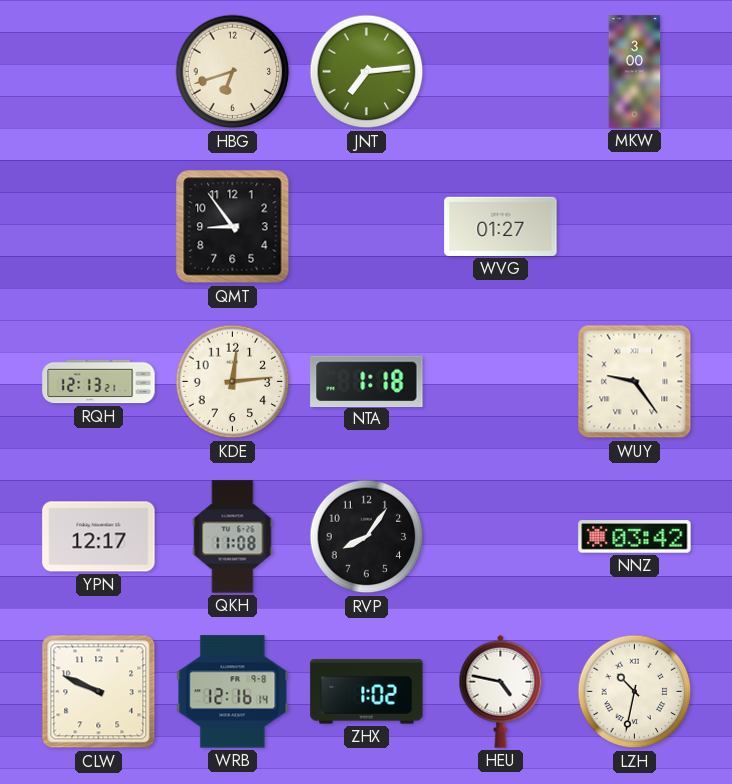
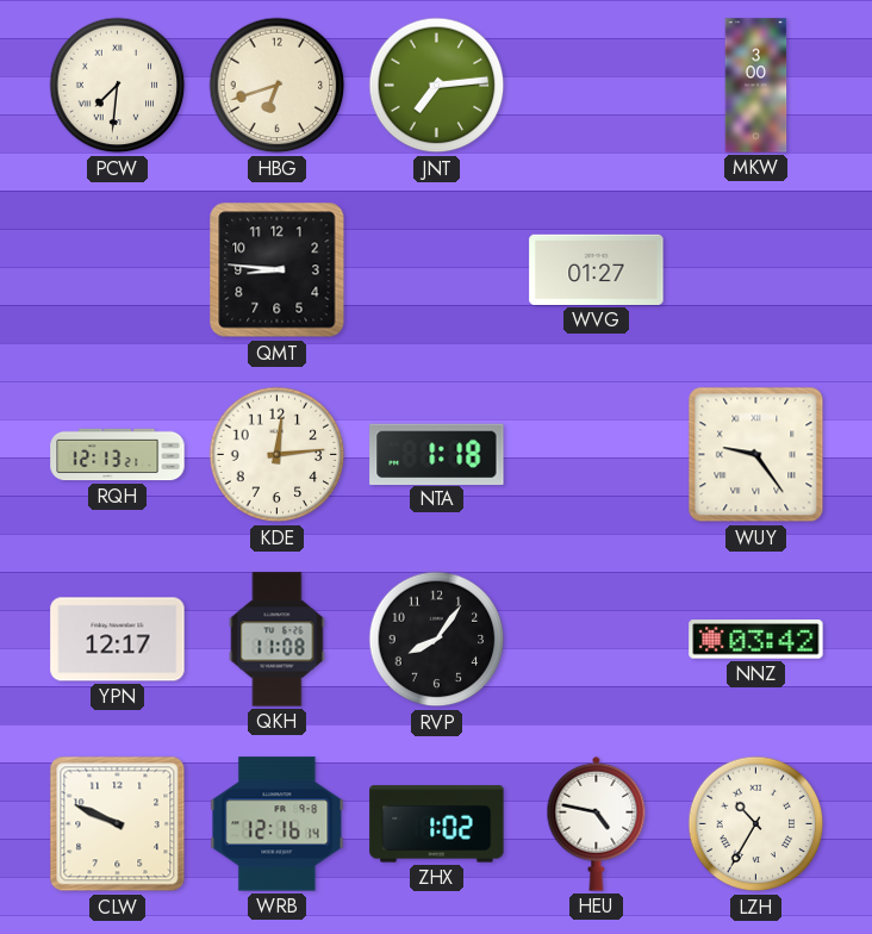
PCW: none -> 7:31
QMT: 8:54 -> 8:46
LZH: 10:32 -> 10:35
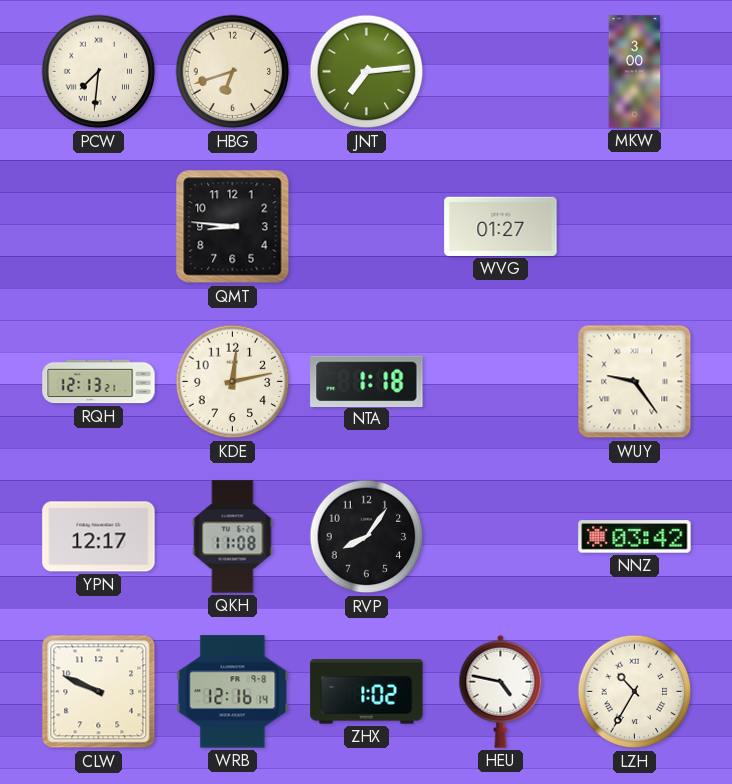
KDE: 12:14 -> 12:13
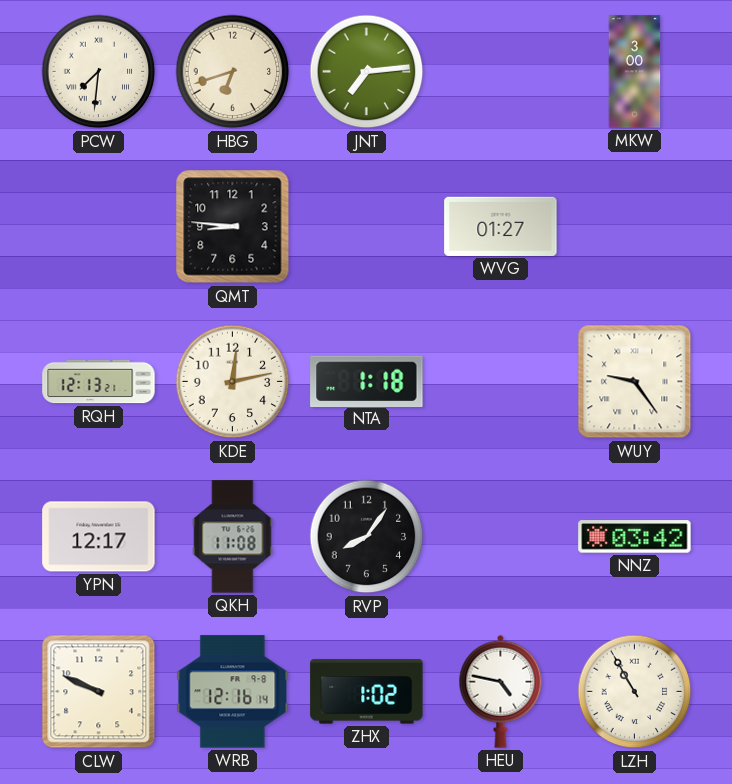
LZH: 10:35 -> 10:55
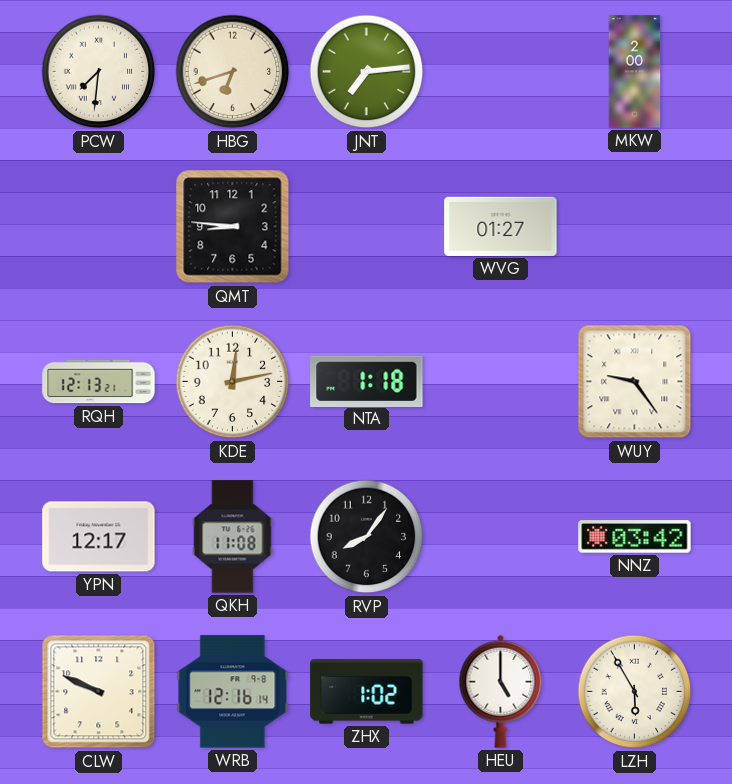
MKW: 3:00 -> 2:00
HEU: 4:47 -> 5:00
LZH: 10:55 -> 5:55
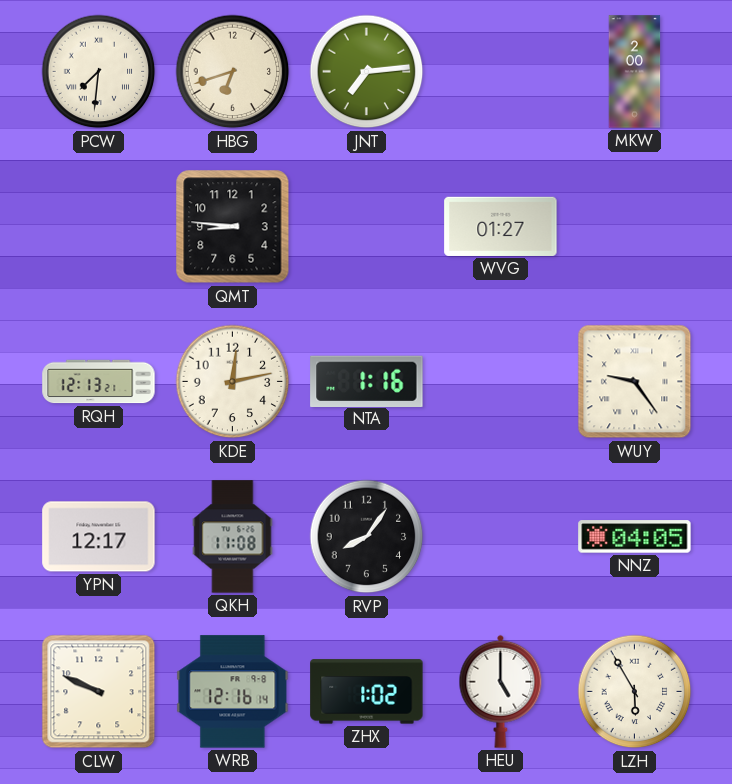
NTA: 1:18 -> 1:16
NNZ: 03:42 -> 04:05
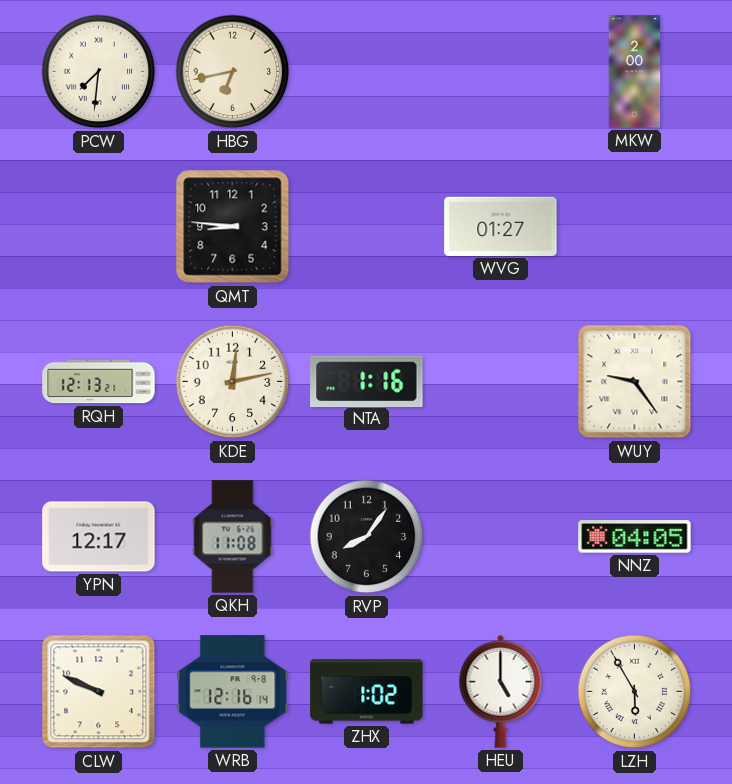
HBG: 6:42 -> 6:43
JNT: 7:14 -> none
